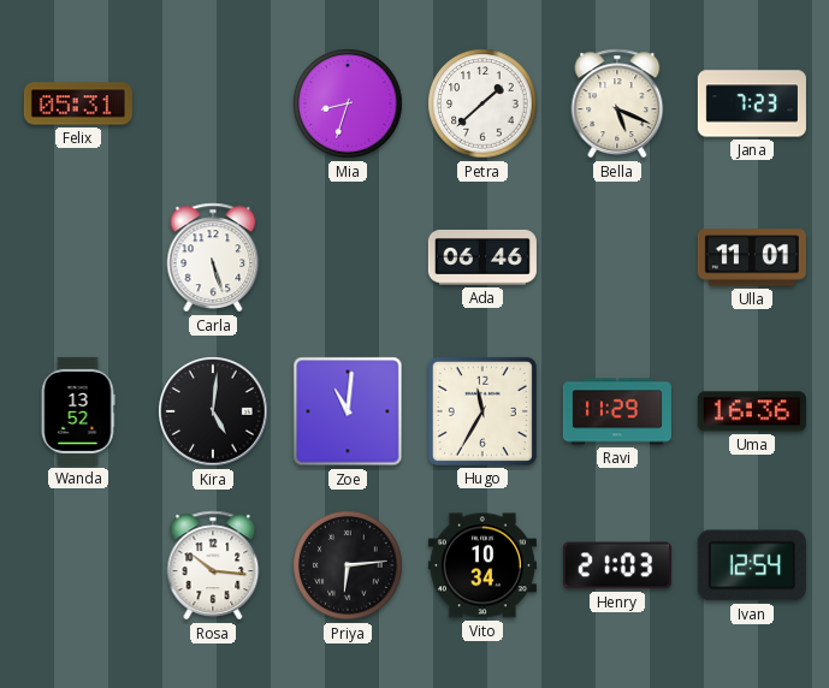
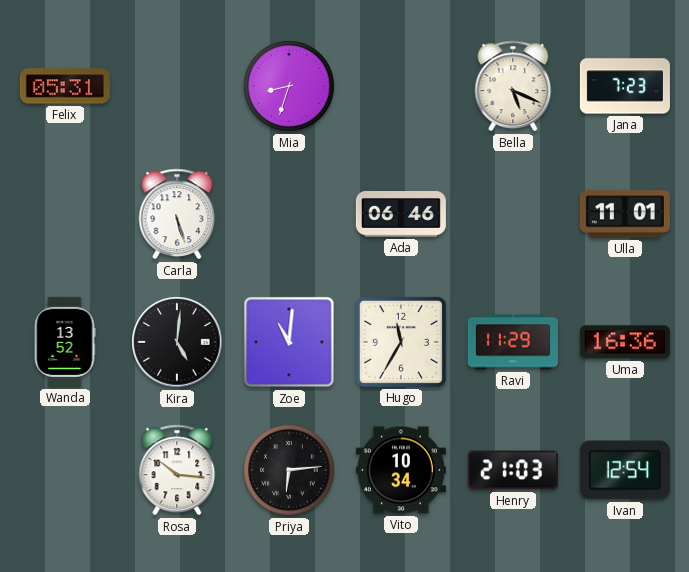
Petra: 1:38 -> none
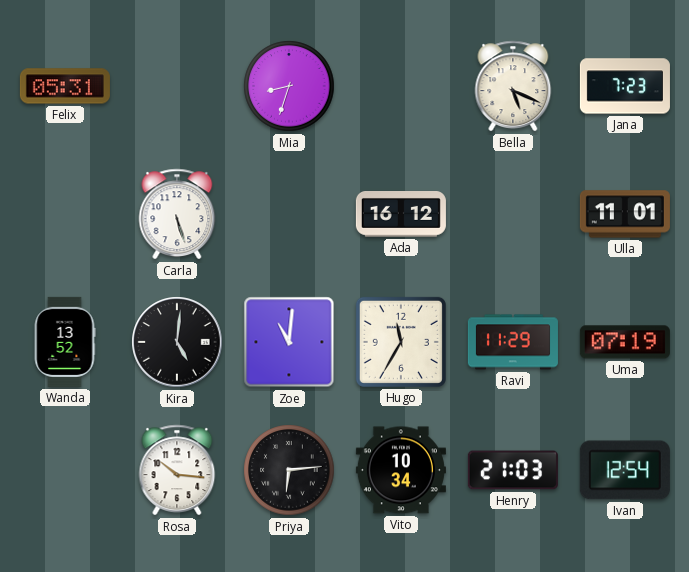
Ada: 06:46 -> 16:12
Uma: 16:36 -> 07:19
